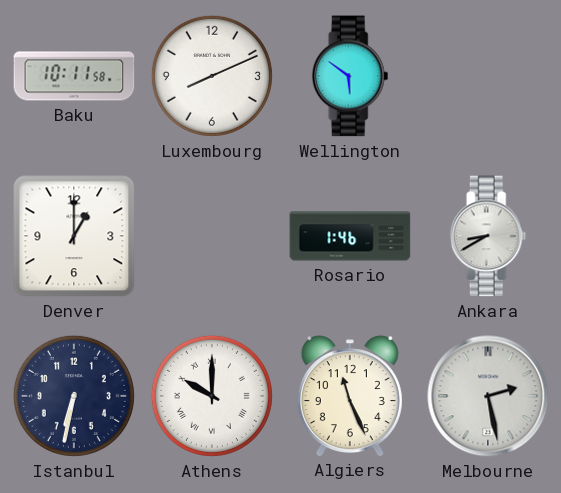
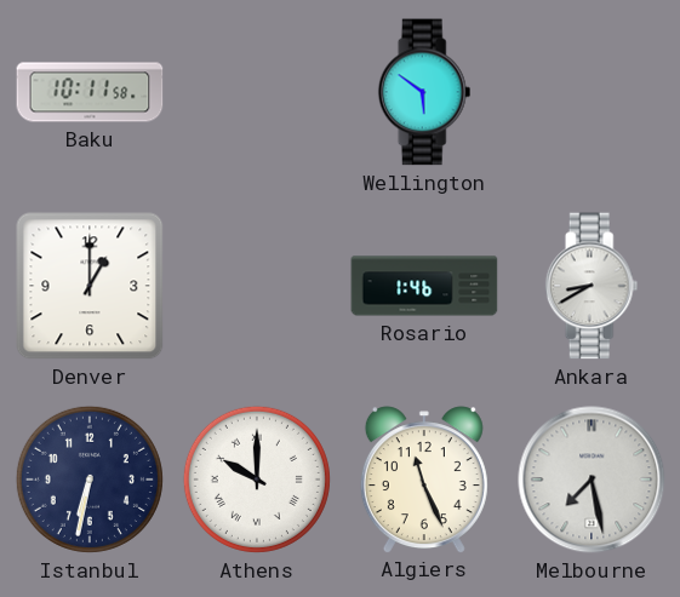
Luxembourg: 8:11 -> none
Melbourne: 2:28 -> 7:28
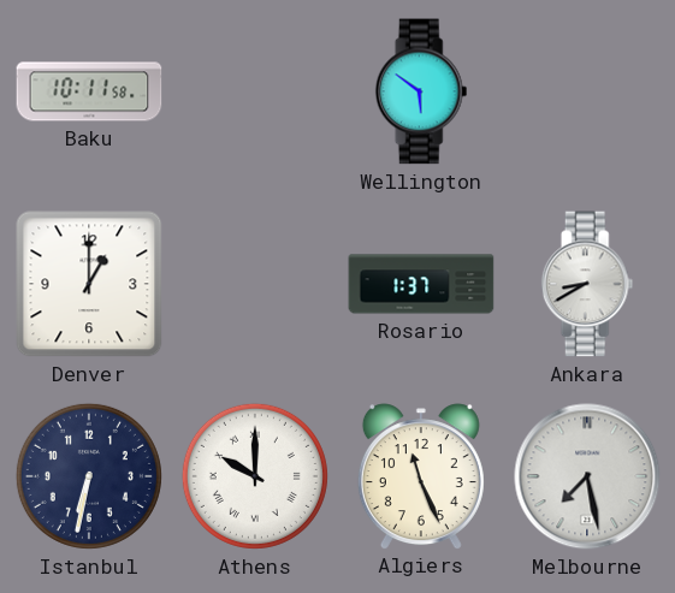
Rosario: 1:46 -> 1:37
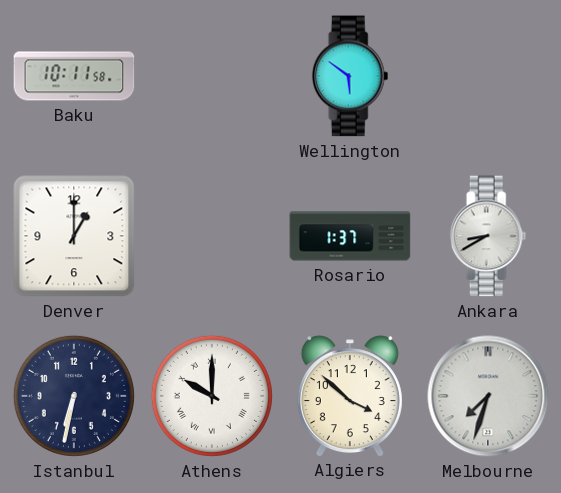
Algiers: 11:26 -> 3:52
Melbourne: 7:28 -> 7:33
